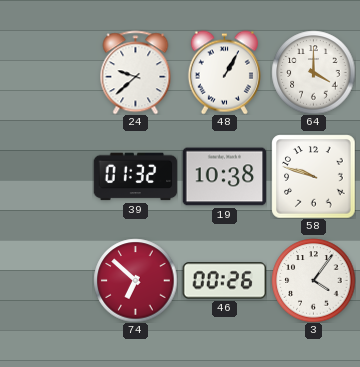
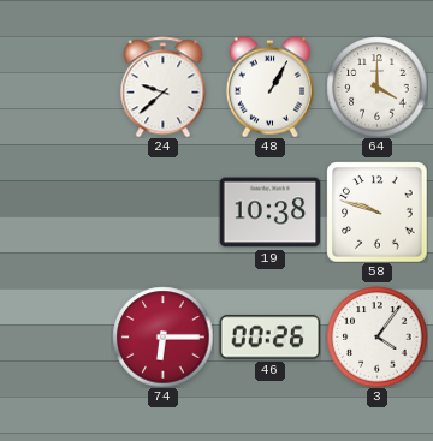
39: 01:32 -> none
74: 6:52 -> 6:15
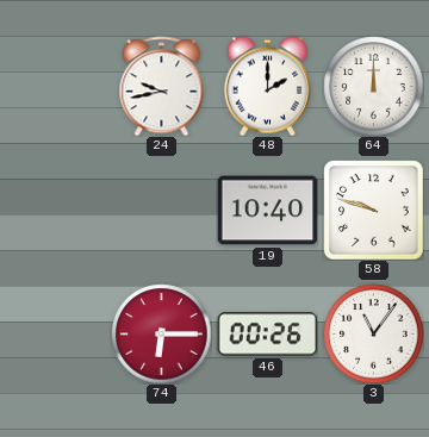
24: 9:38 -> 9:43
48: 1:05 -> 2:00
64: 4:00 -> 12:00
19: 10:38 -> 10:40
3: 4:06 -> 11:06
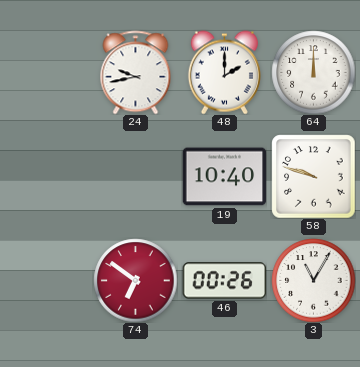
74: 6:15 -> 6:51
3: 11:06 -> 11:05
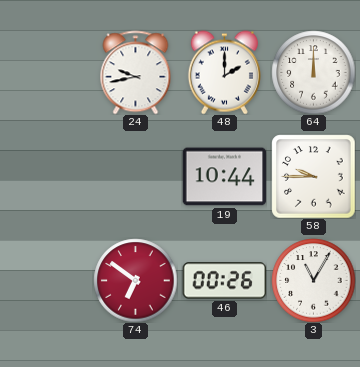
19: 10:40 -> 10:44
58: 9:48 -> 9:45
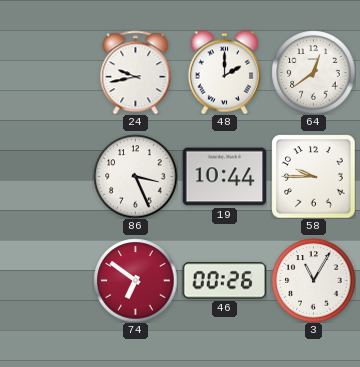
64: 12:00 -> 12:39
86: none -> 3:26
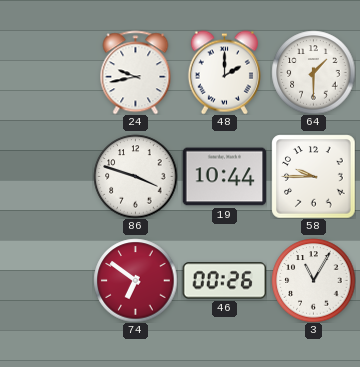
64: 12:39 -> 1:30
86: 3:26 -> 3:48
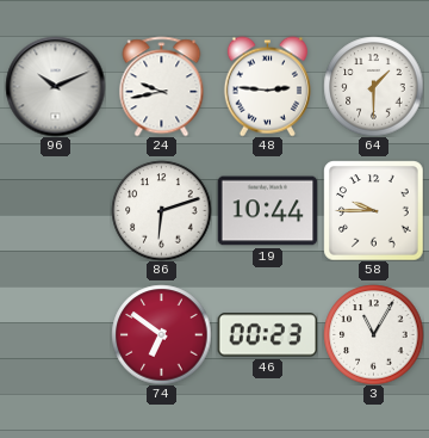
96: none -> 10:11
48: 2:00 -> 2:46
86: 3:48 -> 6:12
46: 00:26 -> 00:23
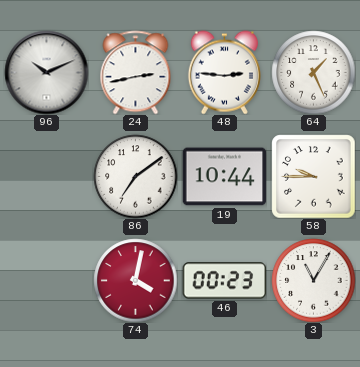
24: 9:43 -> 2:43
64: 1:30 -> 1:26
86: 6:12 -> 7:09
74: 6:51 -> 4:02
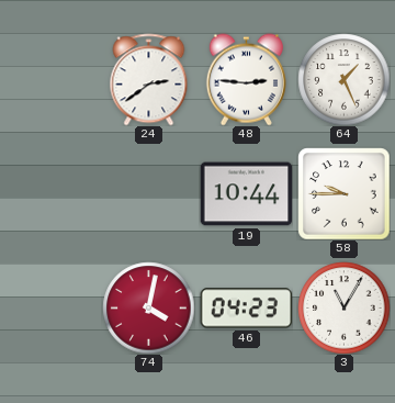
96: 10:11 -> none
24: 2:43 -> 2:39
86: 7:09 -> none
46: 00:23 -> 04:23
